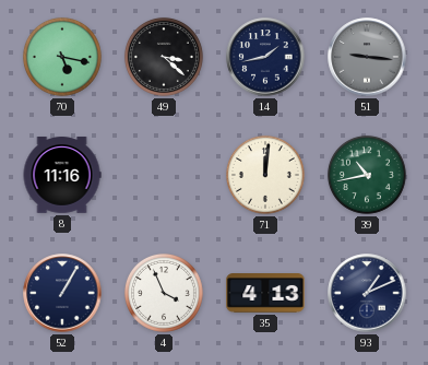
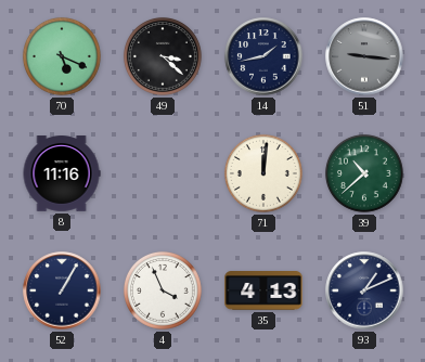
70: 5:17 -> 5:19
39: 10:43 -> 10:38
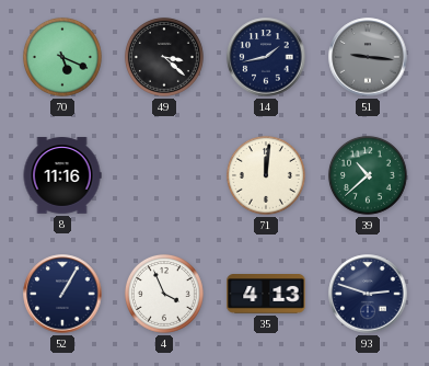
93: 1:11 -> 2:48
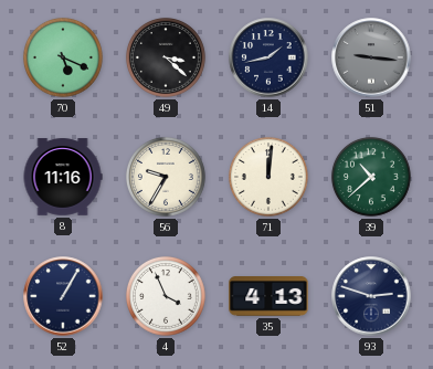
56: none -> 9:35
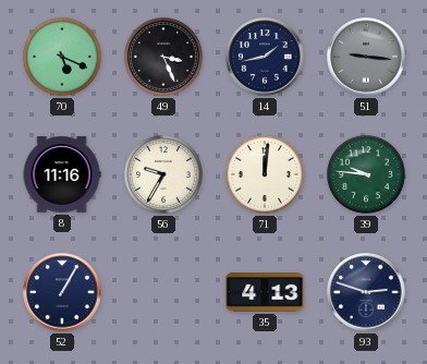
49: 3:22 -> 3:26
39: 10:38 -> 9:46
4: 3:56 -> none
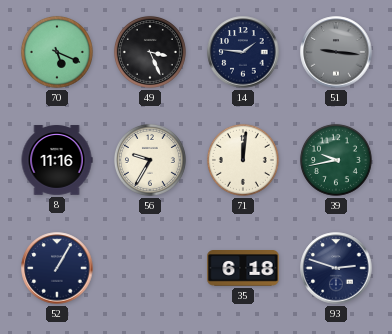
14: 1:43 -> 1:46
39: 9:46 -> 9:43
35: 4:13 -> 6:18
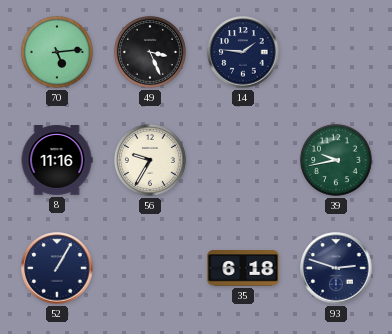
70: 5:19 -> 5:14
51: 9:16 -> none
71: 12:01 -> none
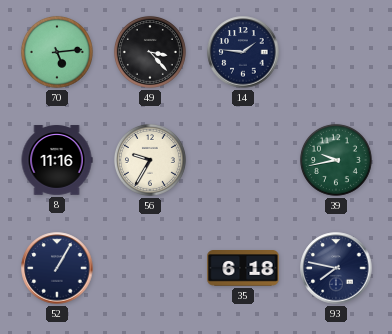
49: 3:26 -> 3:23
93: 2:48 -> 7:47
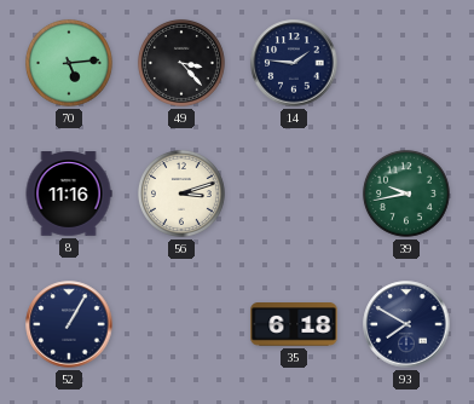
56: 9:35 -> 3:12
93: 7:47 -> 7:50
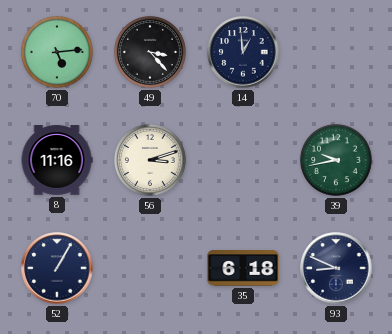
14: 1:46 -> 12:59
93: 7:50 -> 8:49
